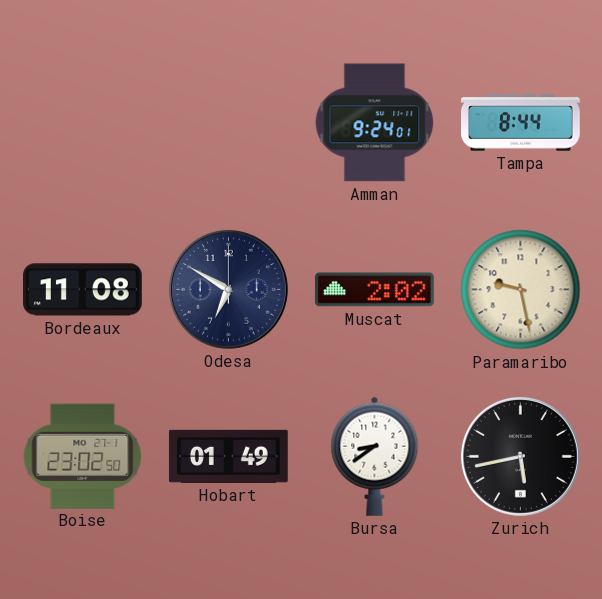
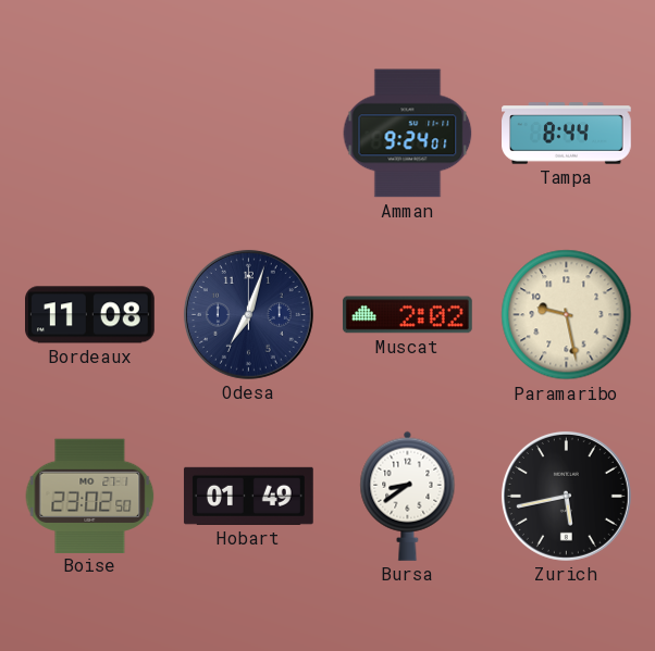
Odesa: 6:50 -> 7:03
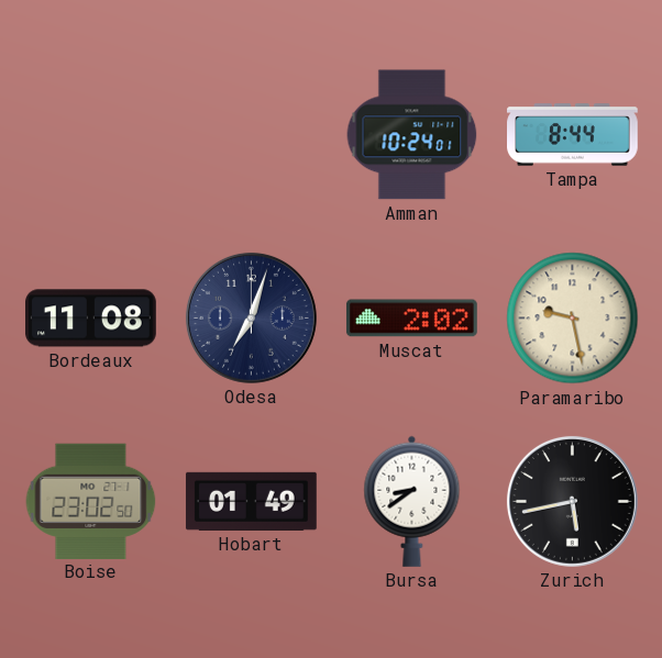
Amman: 9:24 -> 10:24
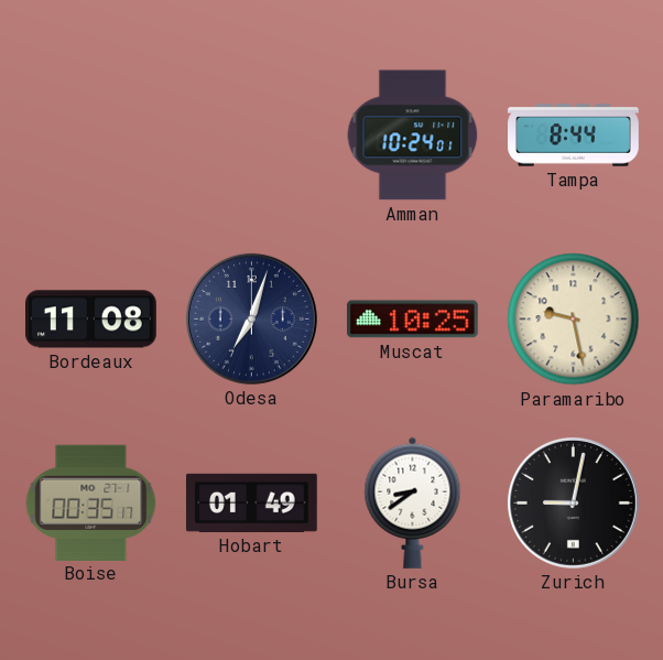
Muscat: 2:02 -> 10:25
Boise: 23:02 -> 00:35
Zurich: 5:43 -> 9:02
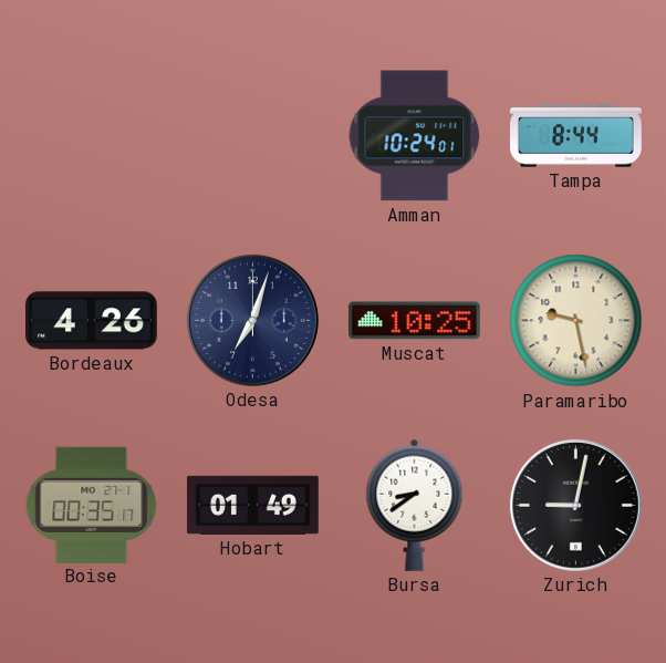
Bordeaux: 11:08 -> 4:26
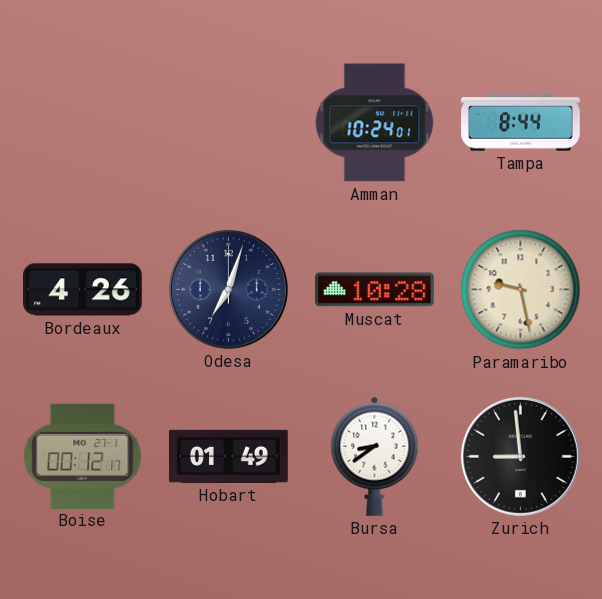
Muscat: 10:25 -> 10:28
Boise: 00:35 -> 00:12
Zurich: 9:02 -> 8:59
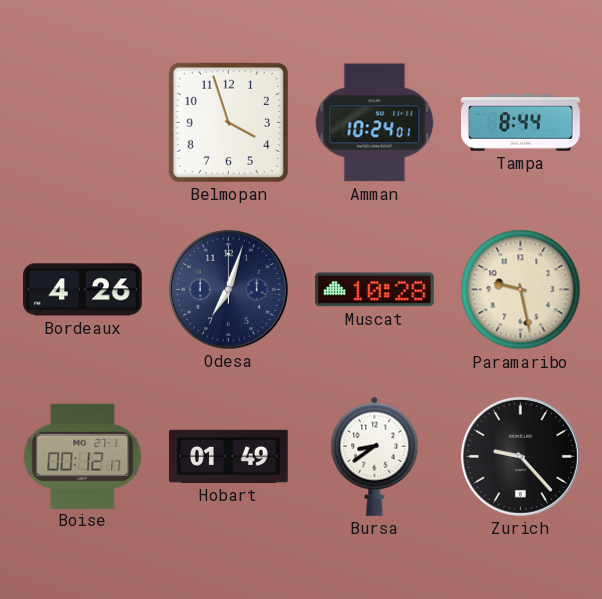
Belmopan: none -> 3:57
Zurich: 8:59 -> 9:23
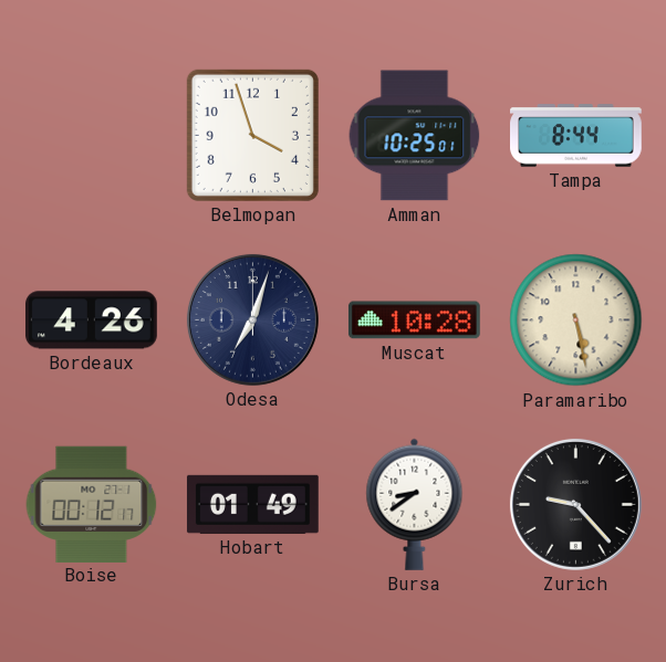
Amman: 10:24 -> 10:25
Paramaribo: 9:28 -> 5:28
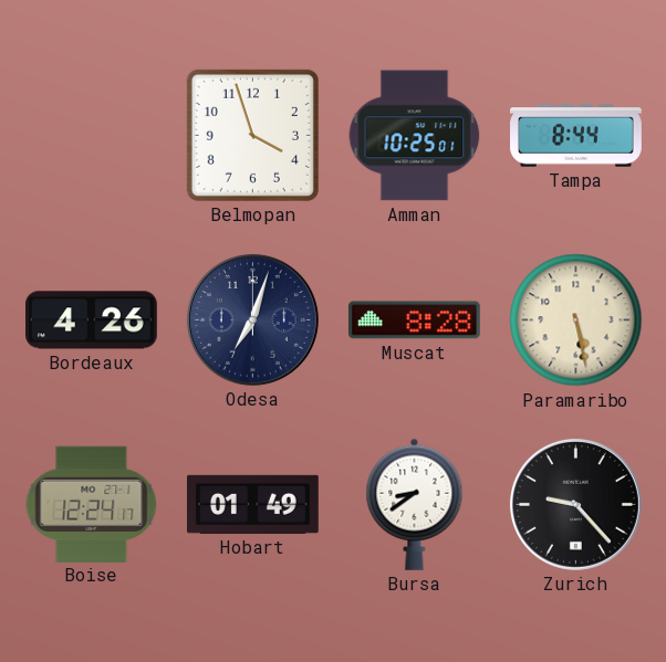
Muscat: 10:28 -> 8:28
Boise: 00:12 -> 12:24
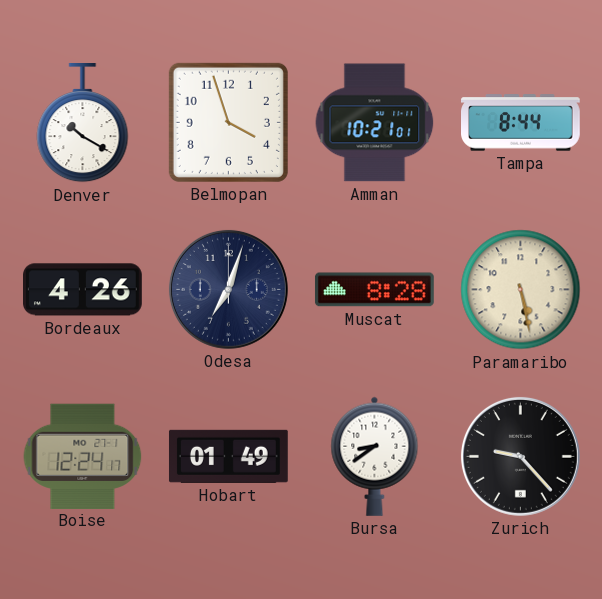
Denver: none -> 10:20
Amman: 10:25 -> 10:21
